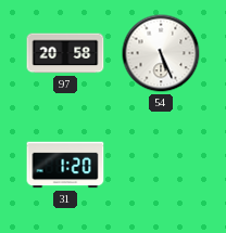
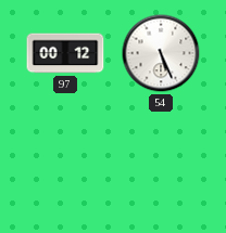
97: 20:58 -> 00:12
31: 1:20 -> none
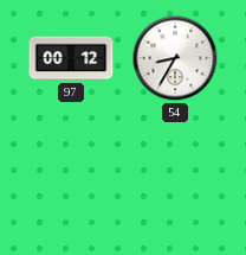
54: 5:26 -> 8:35
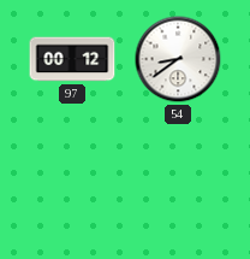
54: 8:35 -> 8:39
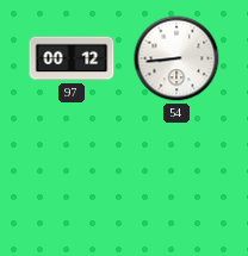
54: 8:39 -> 8:44
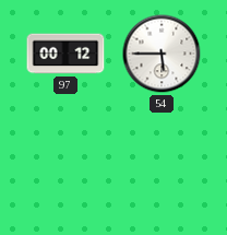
54: 8:44 -> 5:45
